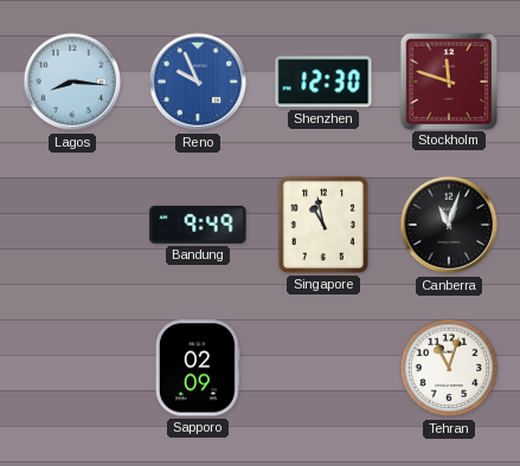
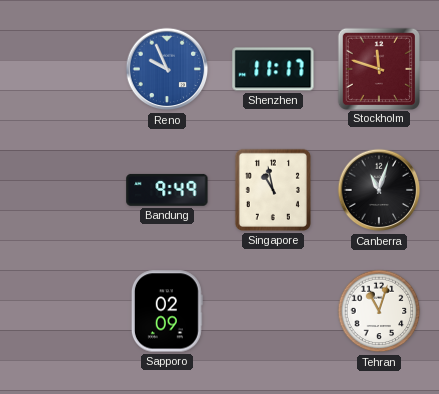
Lagos: 8:16 -> none
Shenzhen: 12:30 -> 11:17
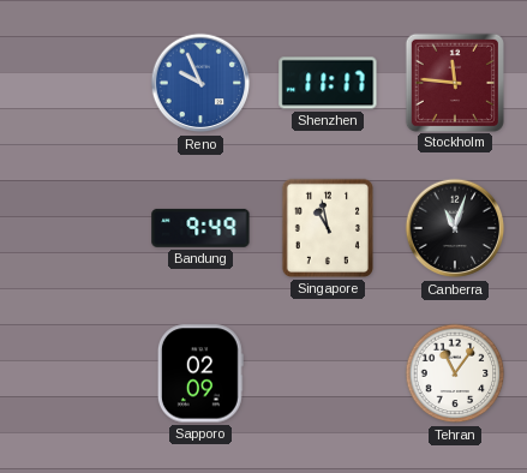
Stockholm: 11:48 -> 11:46
Tehran: 11:03 -> 11:06
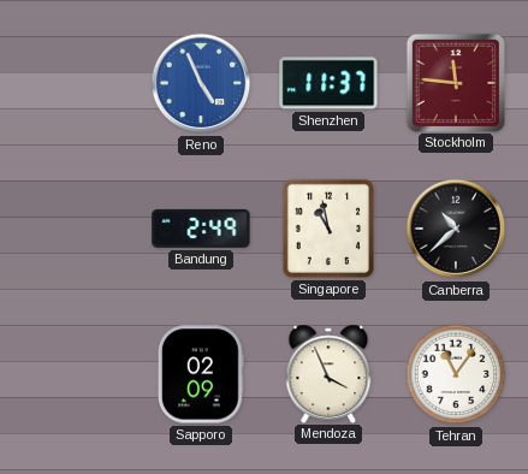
Reno: 9:56 -> 4:56
Shenzhen: 11:17 -> 11:37
Bandung: 9:49 -> 2:49
Canberra: 11:03 -> 10:38
Mendoza: none -> 3:56
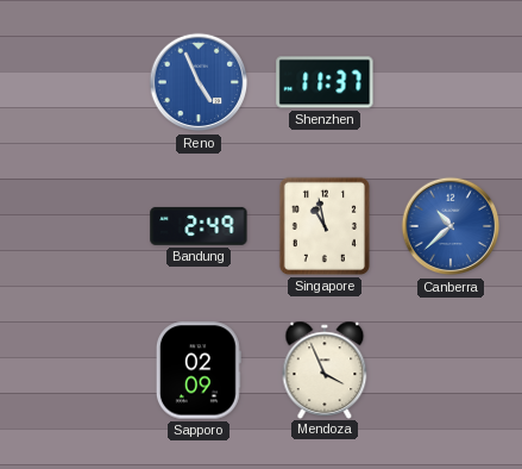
Stockholm: 11:46 -> none
Canberra dial: black -> blue
Tehran: 11:06 -> none
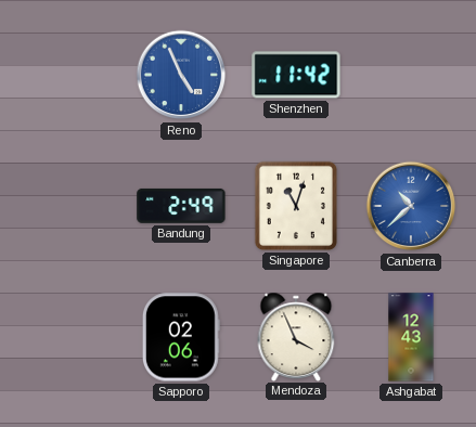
Shenzhen: 11:37 -> 11:42
Singapore: 10:58 -> 11:03
Sapporo: 02:09 -> 02:06
Ashgabat: none -> 12:43
